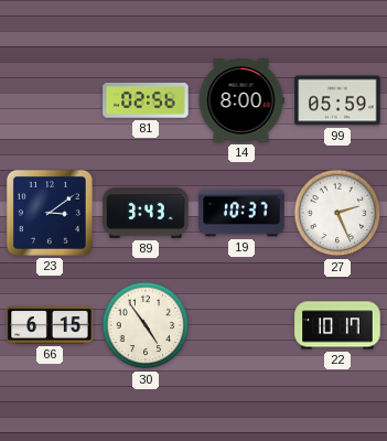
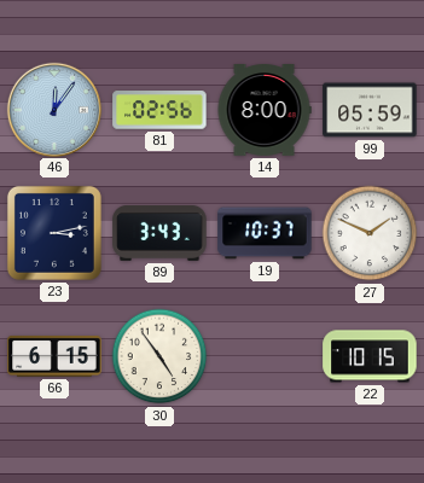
46: none -> 12:06
23: 3:09 -> 3:13
27: 2:26 -> 1:49
22: 10:17 -> 10:15
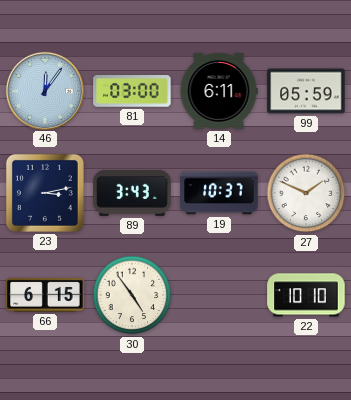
81: 02:56 -> 03:00
14: 8:00 -> 6:11
22: 10:15 -> 10:10
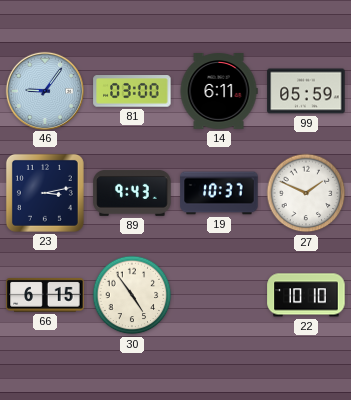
46: 12:06 -> 9:06
89: 3:43 -> 9:43
